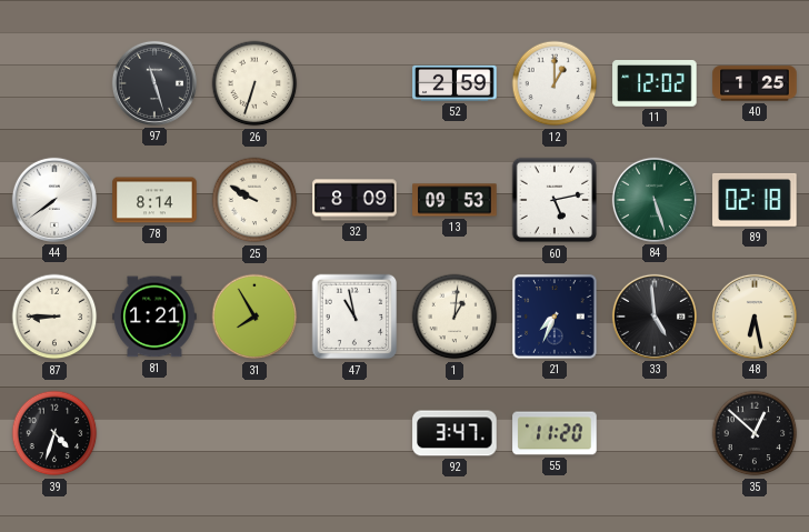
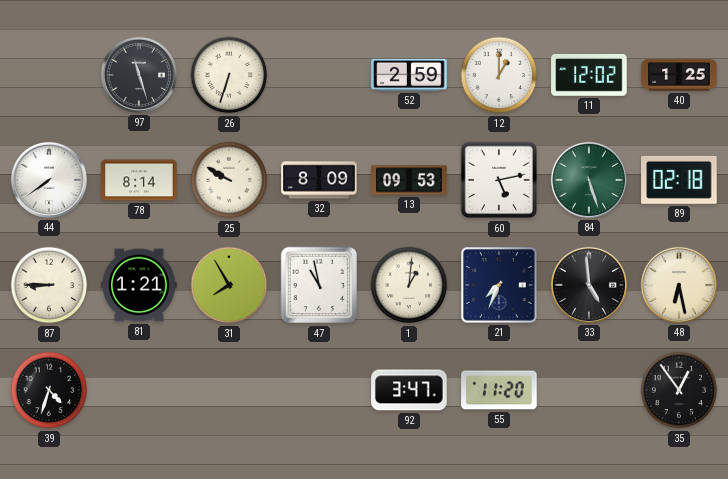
35: 12:52 -> 12:54
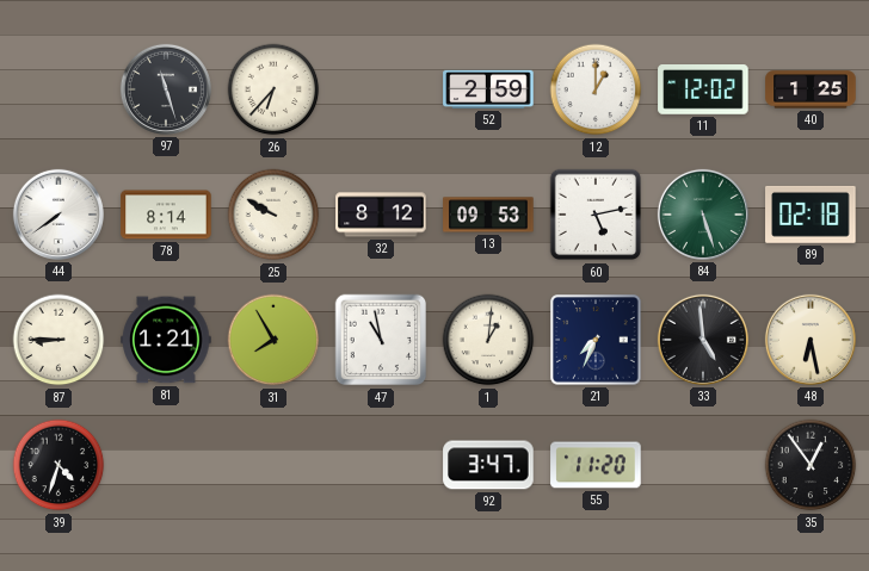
26: 6:33 -> 6:37
32: 8:09 -> 8:12
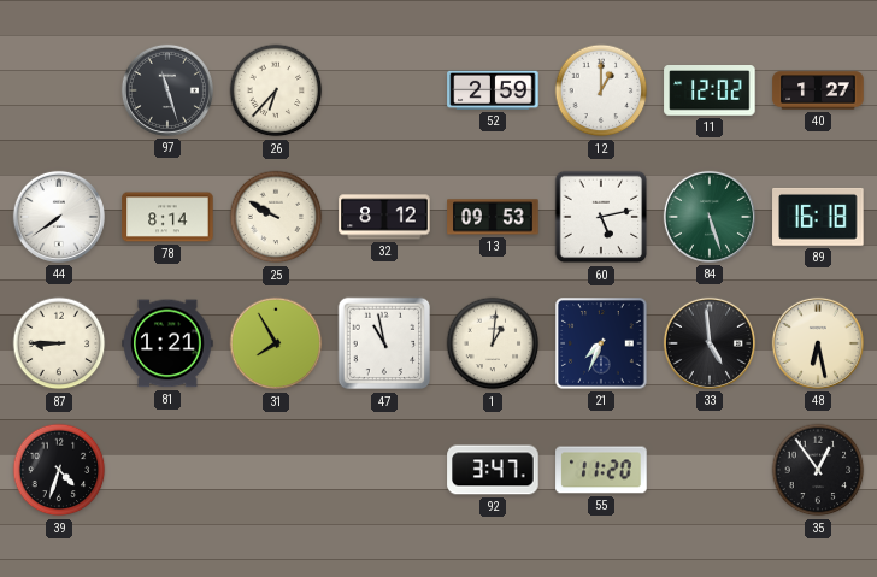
40: 1:25 -> 1:27
89: 02:18 -> 16:18
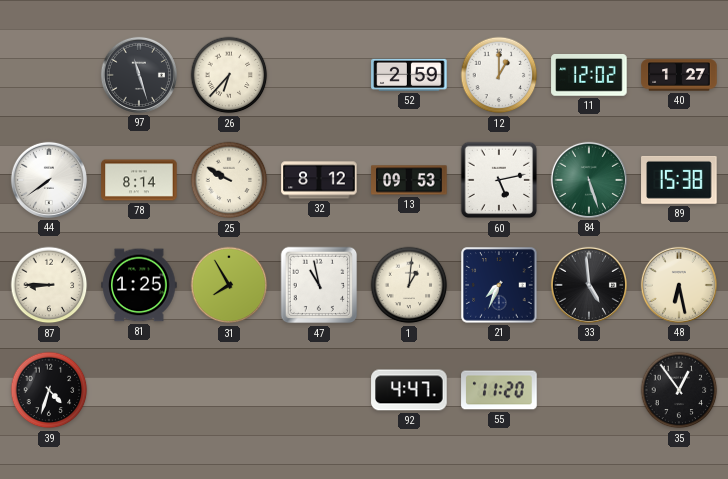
89: 16:18 -> 15:38
81: 1:21 -> 1:25
92: 3:47 -> 4:47
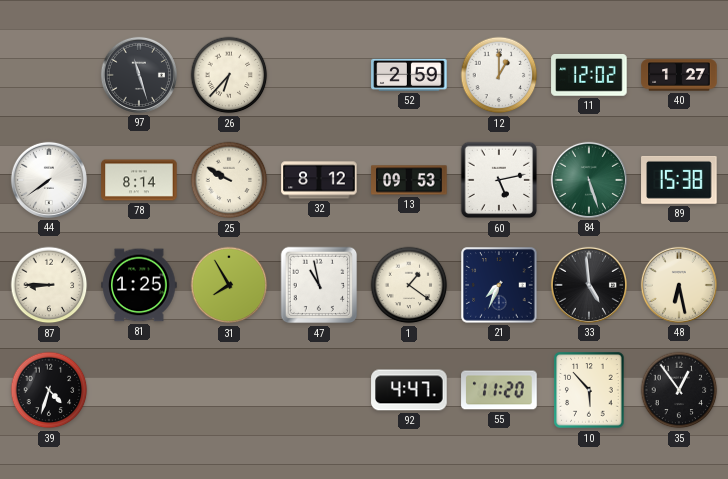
1: 1:01 -> 1:21
10: none -> 5:53
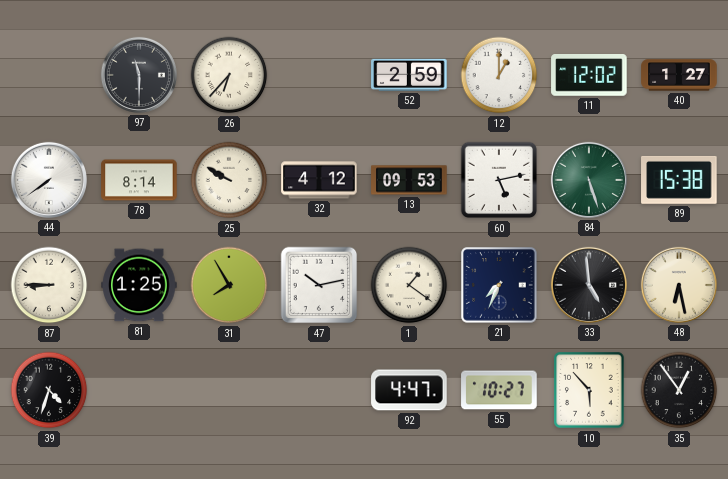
97: 11:27 -> 11:30
32: 8:12 -> 4:12
47: 10:58 -> 10:13
55: 11:20 -> 10:27
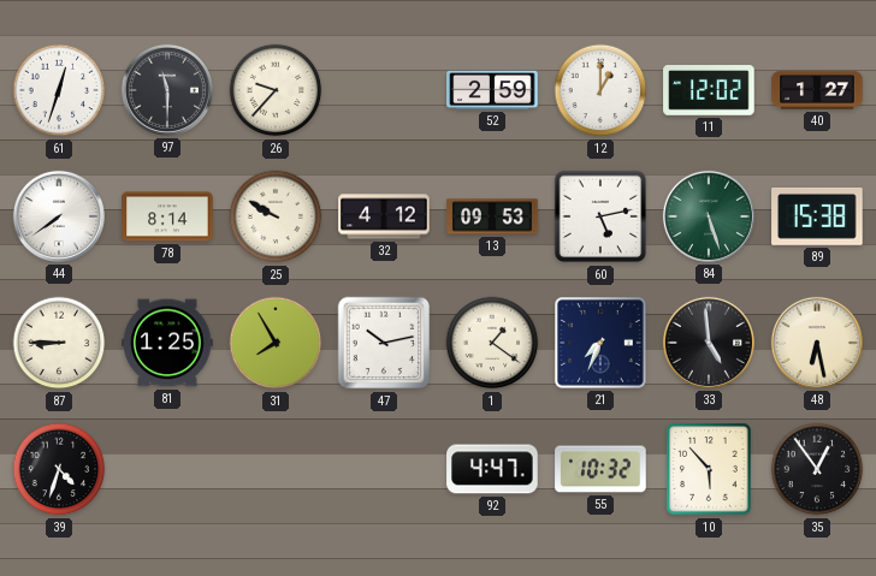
61: none -> 12:33
26: 6:37 -> 9:37
55: 10:27 -> 10:32
